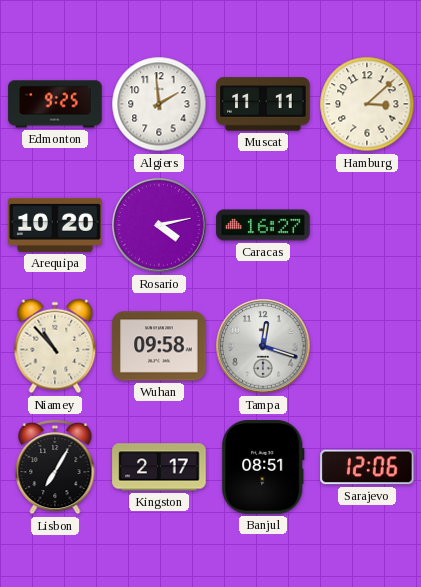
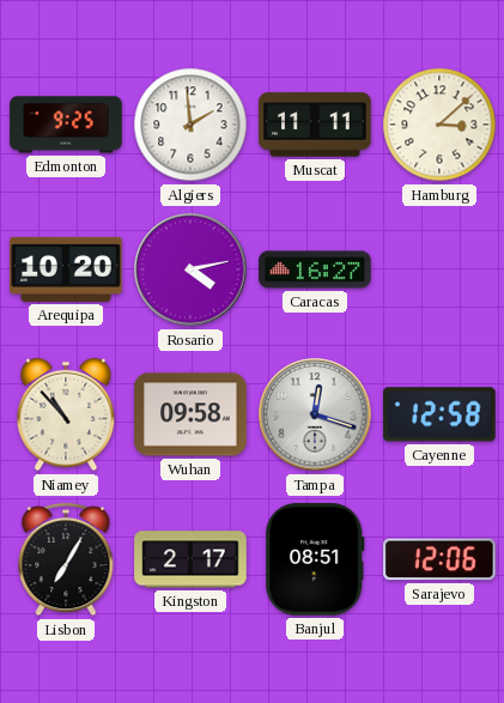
Cayenne: none -> 12:58
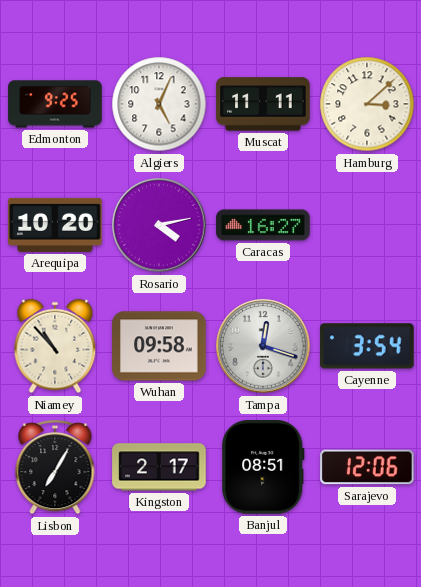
Algiers: 1:59 -> 5:04
Cayenne: 12:58 -> 3:54
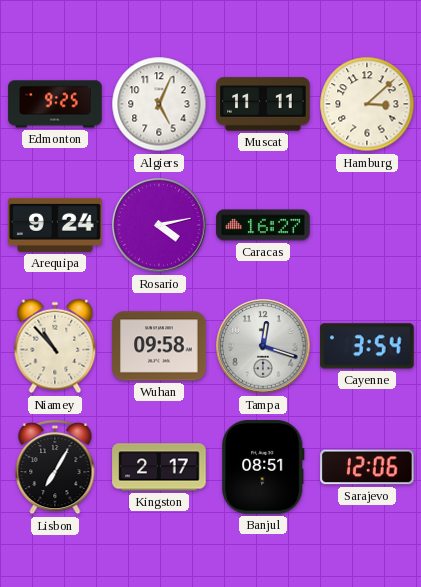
Arequipa: 10:20 -> 9:24
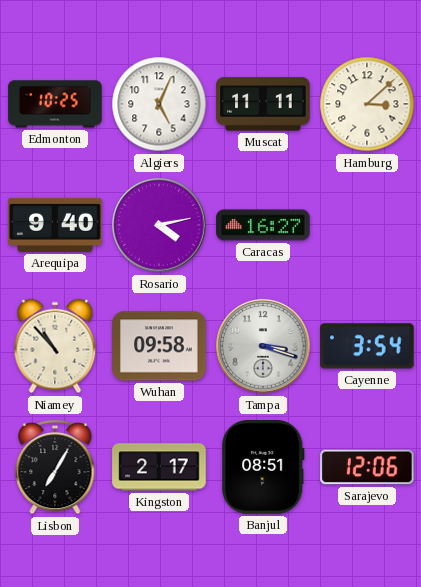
Edmonton: 9:25 -> 10:25
Arequipa: 9:24 -> 9:40
Tampa: 12:18 -> 3:18
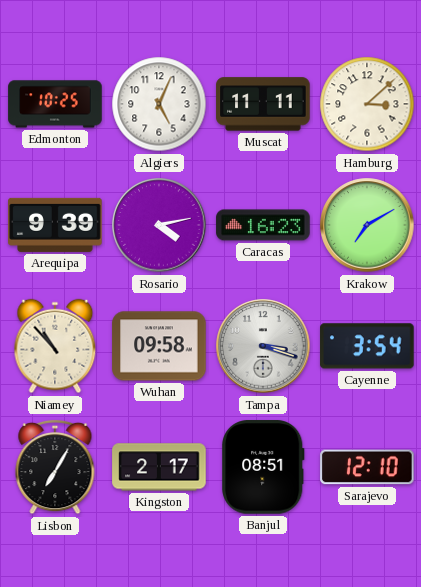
Arequipa: 9:40 -> 9:39
Caracas: 16:27 -> 16:23
Krakow: none -> 7:10
Sarajevo: 12:06 -> 12:10
